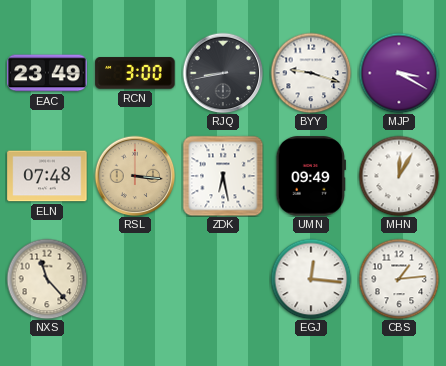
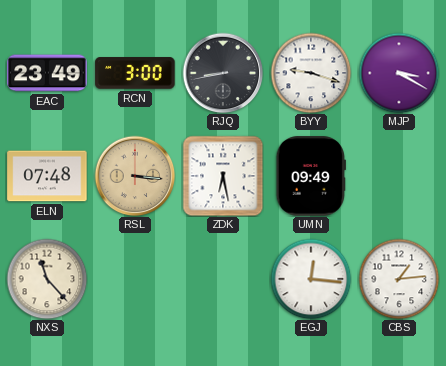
MHN: 12:05 -> none
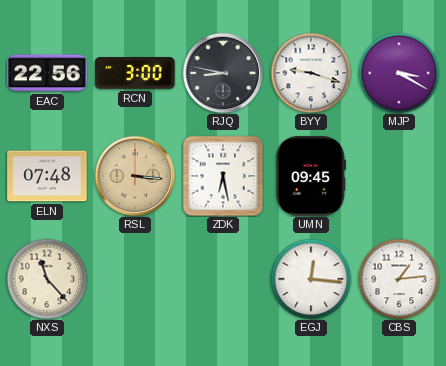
EAC: 23:49 -> 22:56
RJQ: 8:43 -> 8:47
UMN: 09:49 -> 09:45
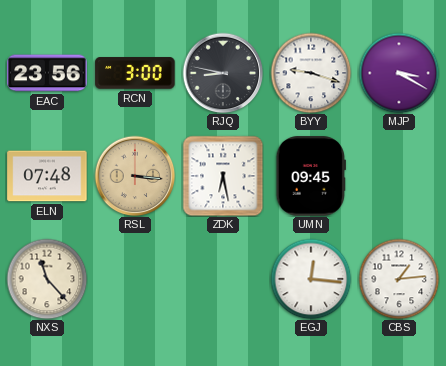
EAC: 22:56 -> 23:56
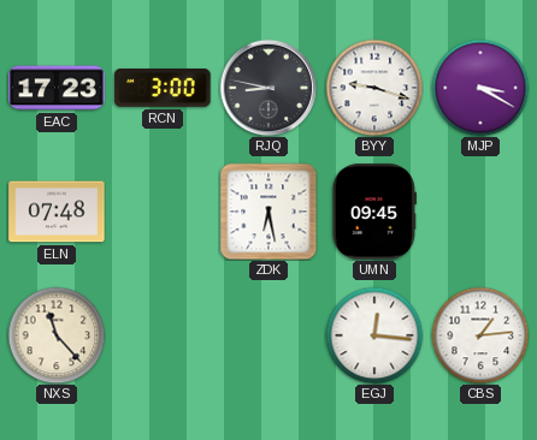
EAC: 23:56 -> 17:23
RSL: 3:16 -> none
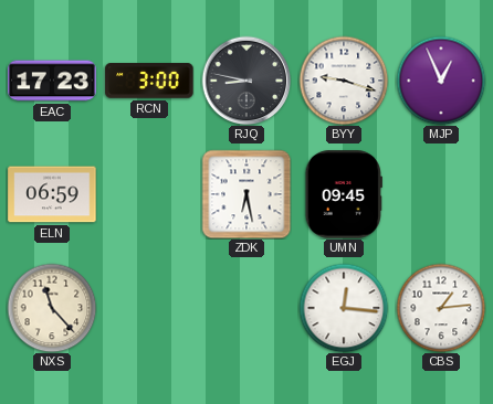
MJP: 3:20 -> 12:56
ELN: 07:48 -> 06:59
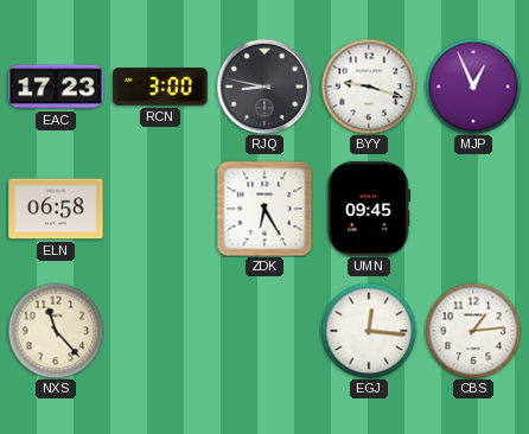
ELN: 06:59 -> 06:58
ZDK: 6:28 -> 6:25
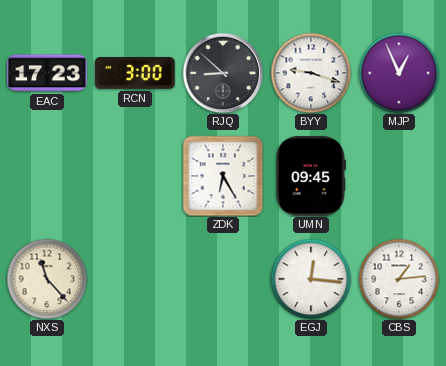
RJQ: 8:47 -> 8:52
ELN: 06:58 -> none
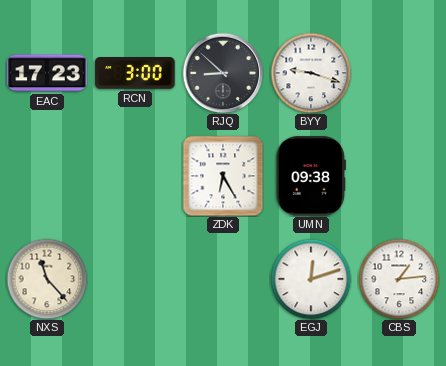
MJP: 12:56 -> none
UMN: 09:45 -> 09:38
EGJ: 12:16 -> 12:12
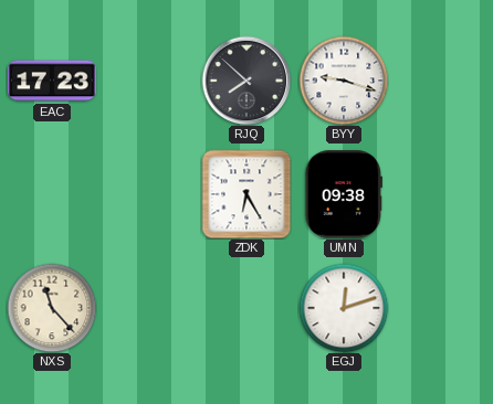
RCN: 3:00 -> none
RJQ: 8:52 -> 7:52
CBS: 1:14 -> none
